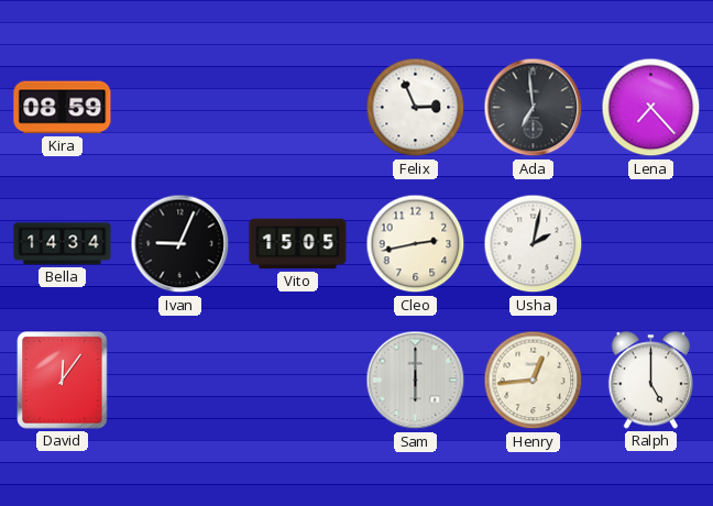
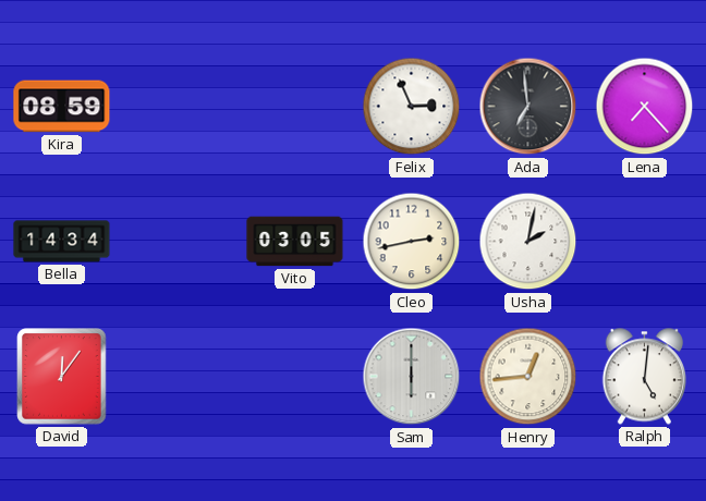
Ivan: 9:04 -> none
Vito: 15:05 -> 03:05
Ralph: 5:00 -> 5:01
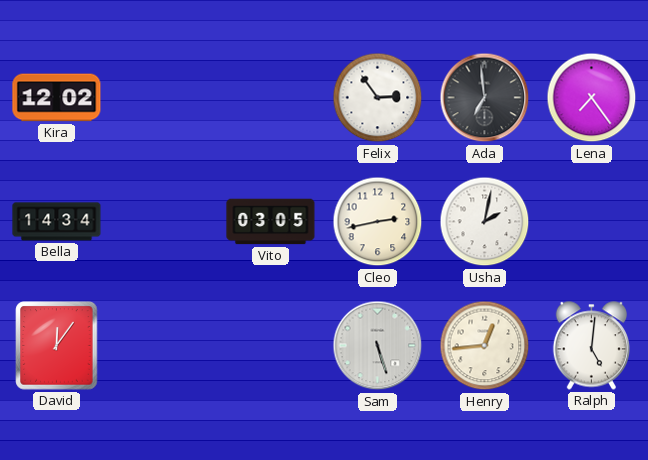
Kira: 08:59 -> 12:02
Felix: 2:56 -> 2:54
Lena: 7:23 -> 7:24
Sam: 6:00 -> 5:27
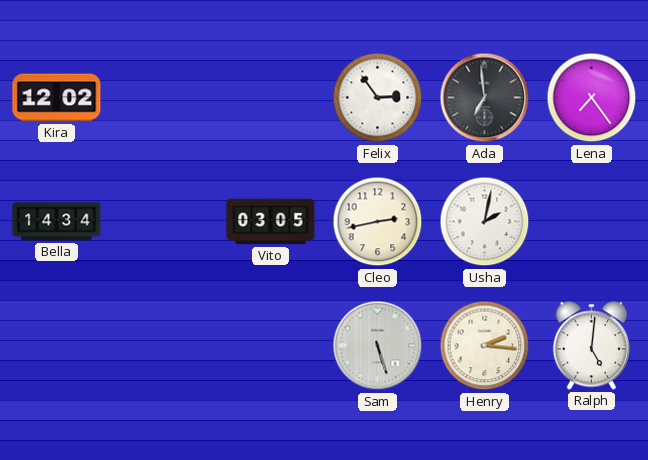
David: 12:06 -> none
Henry: 12:44 -> 2:16
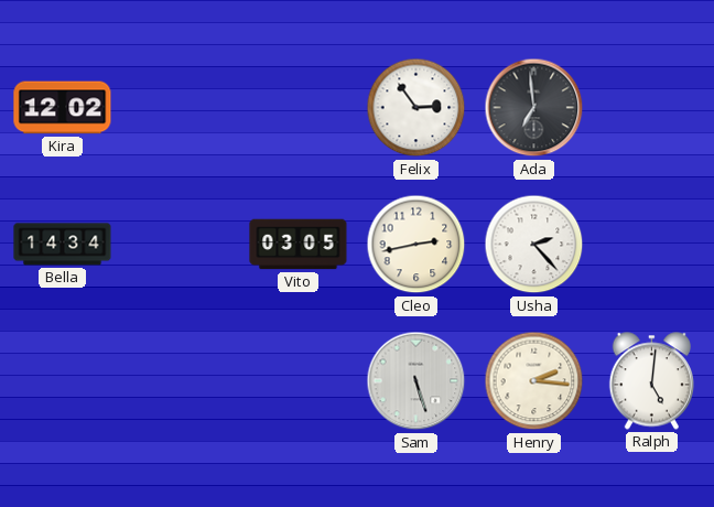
Lena: 7:24 -> none
Usha: 2:02 -> 2:23
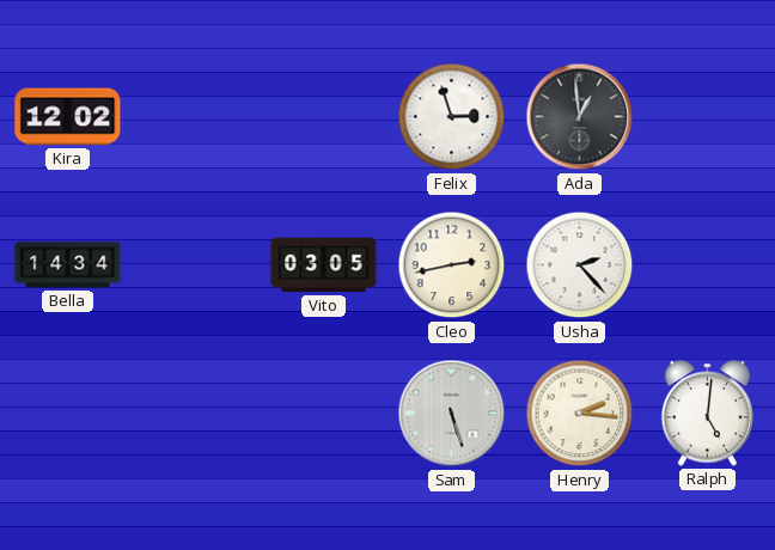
Felix: 2:54 -> 2:57
Ada: 6:59 -> 12:59
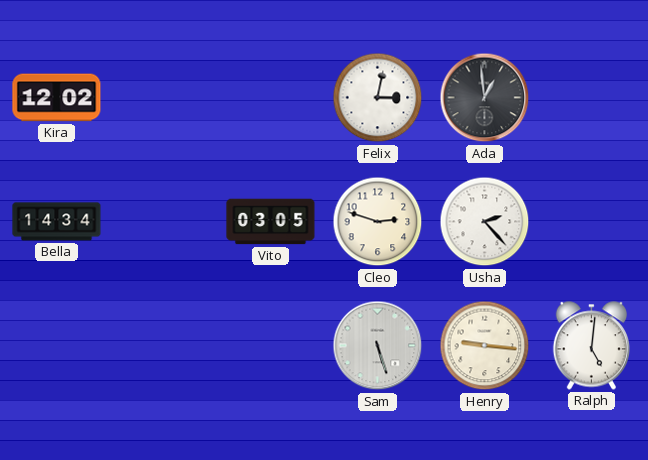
Felix: 2:57 -> 3:02
Cleo: 2:43 -> 2:48
Henry: 2:16 -> 9:16
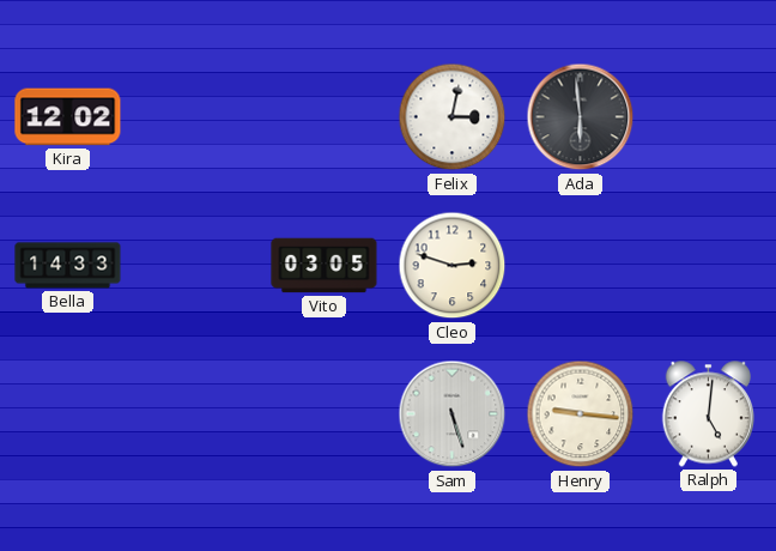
Ada: 12:59 -> 5:59
Bella: 14:34 -> 14:33
Usha: 2:23 -> none
